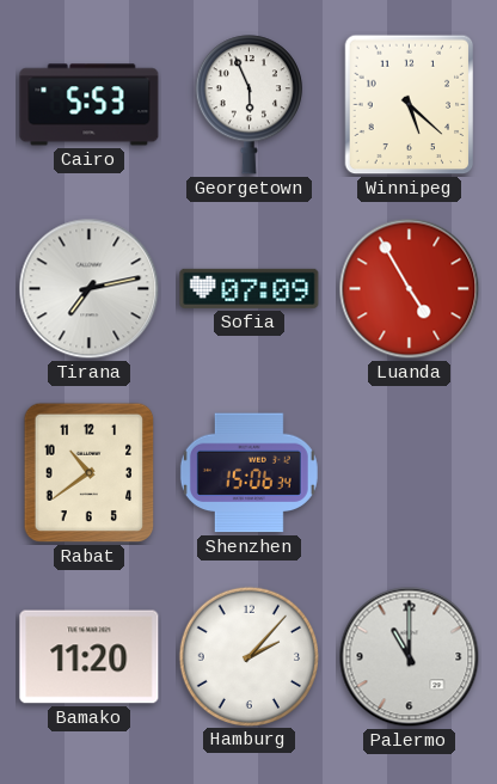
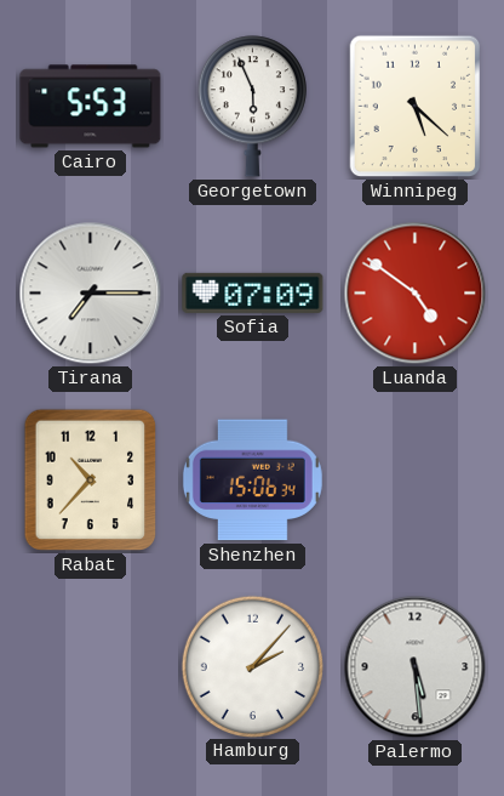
Tirana: 7:13 -> 7:15
Luanda: 4:55 -> 4:51
Rabat: 10:39 -> 10:37
Bamako: 11:20 -> none
Palermo: 11:00 -> 5:29
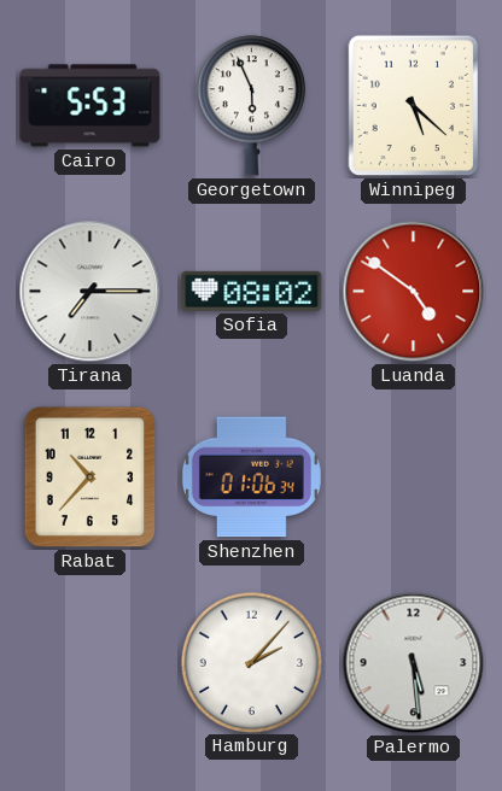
Sofia: 07:09 -> 08:02
Shenzhen: 15:06 -> 01:06
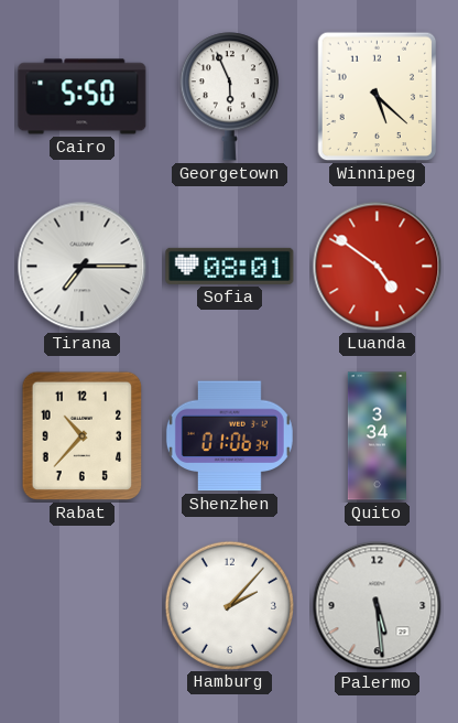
Cairo: 5:53 -> 5:50
Sofia: 08:02 -> 08:01
Quito: none -> 3:34
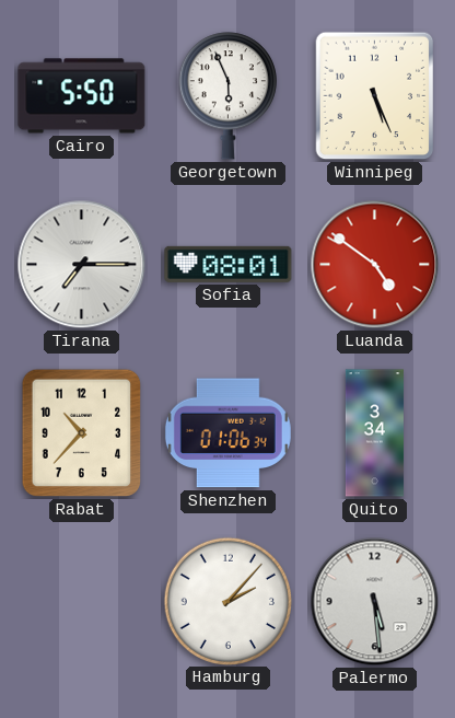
Winnipeg: 5:22 -> 5:26
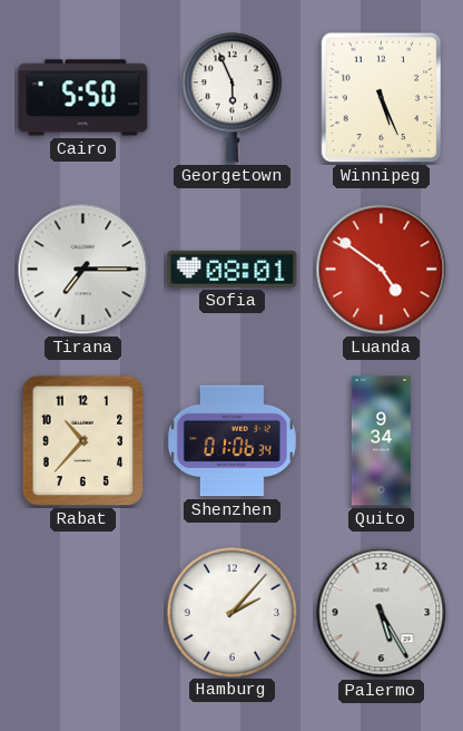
Quito: 3:34 -> 9:34
Palermo: 5:29 -> 5:25
